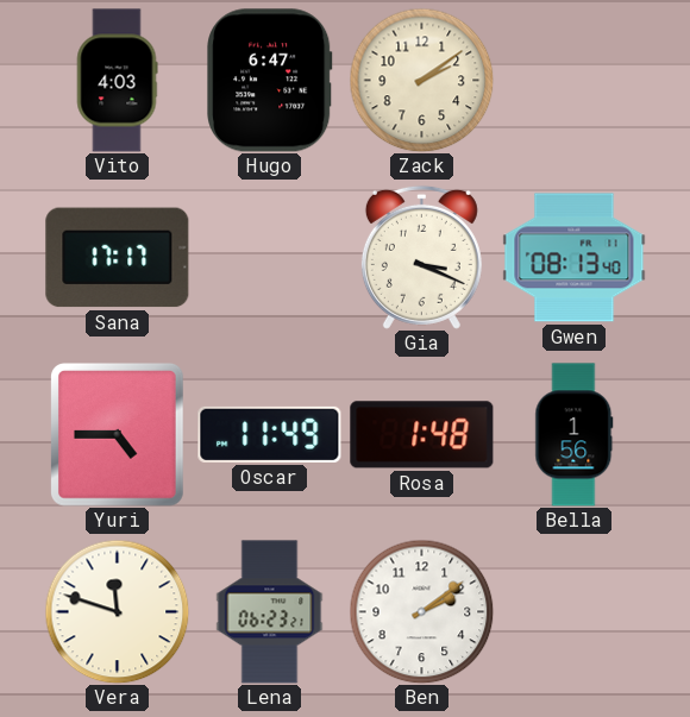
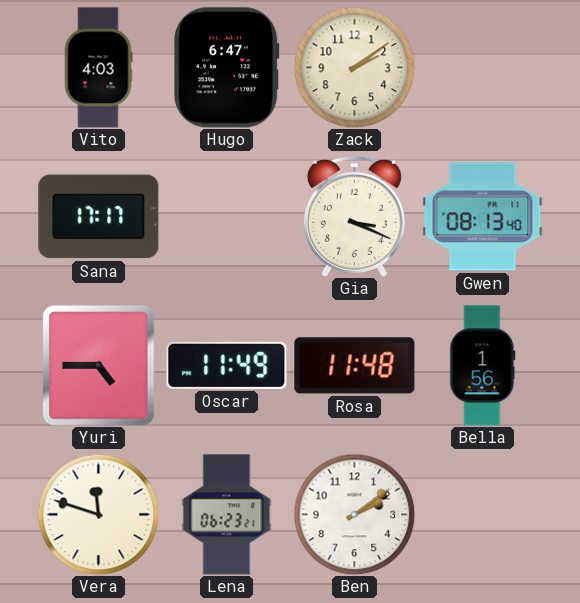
Rosa: 1:48 -> 11:48
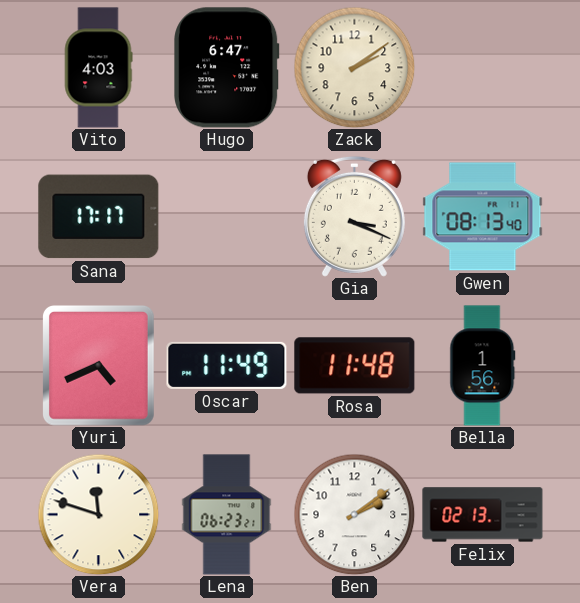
Yuri: 4:45 -> 4:41
Felix: none -> 02:13
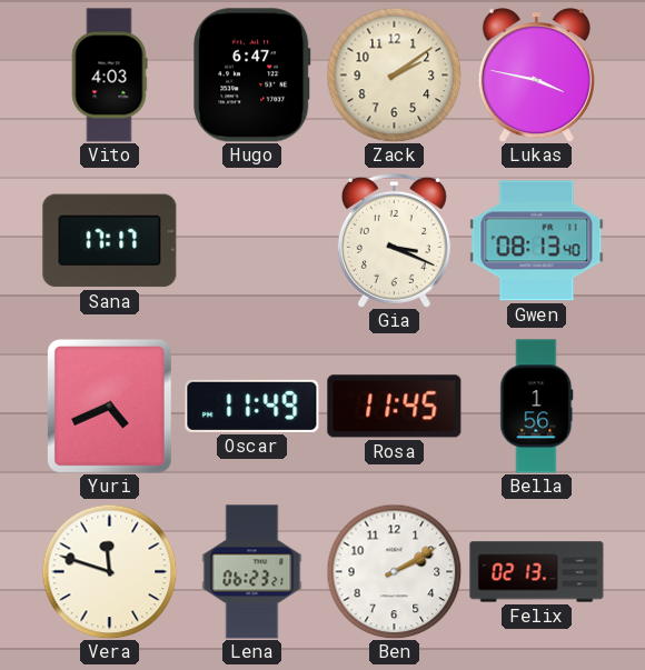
Lukas: none -> 3:47
Rosa: 11:48 -> 11:45
Ben: 2:09 -> 2:10
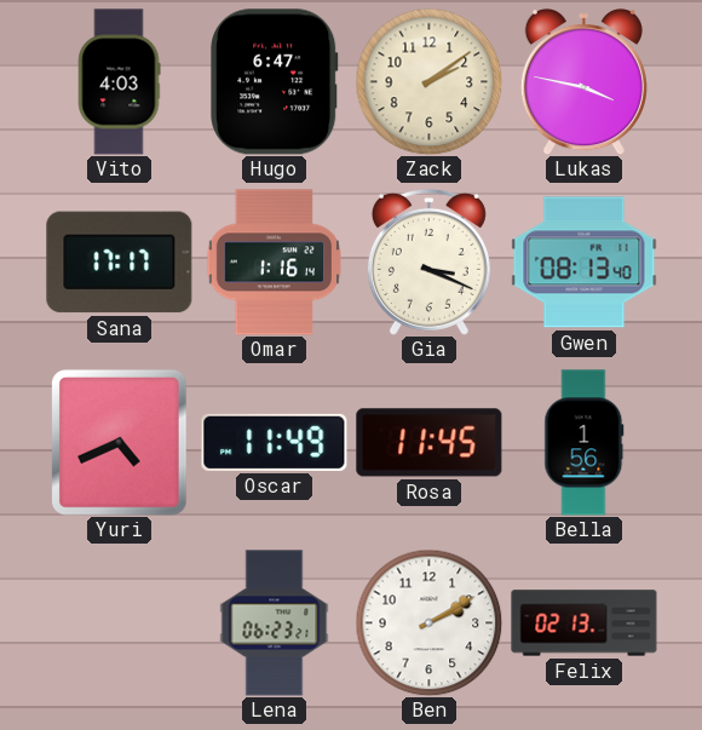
Omar: none -> 1:16
Vera: 11:48 -> none
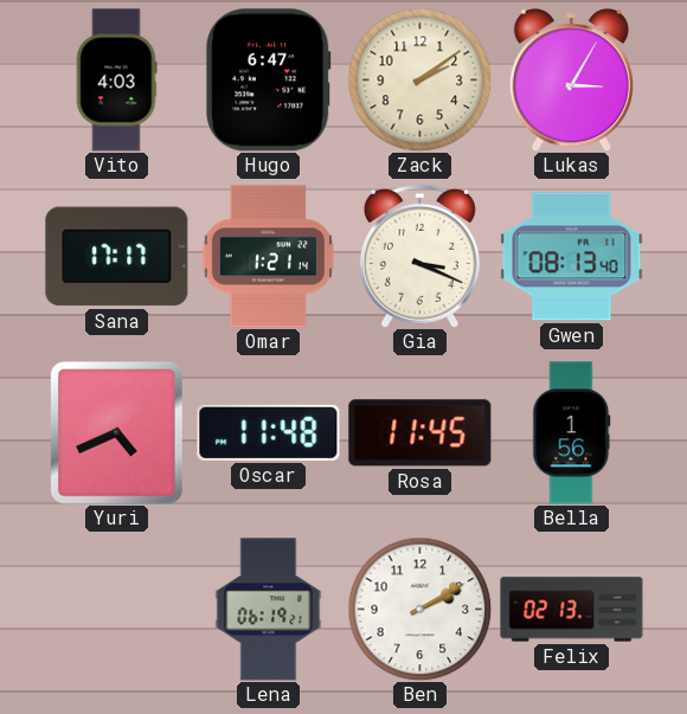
Lukas: 3:47 -> 3:05
Omar: 1:16 -> 1:21
Oscar: 11:49 -> 11:48
Lena: 06:23 -> 06:19
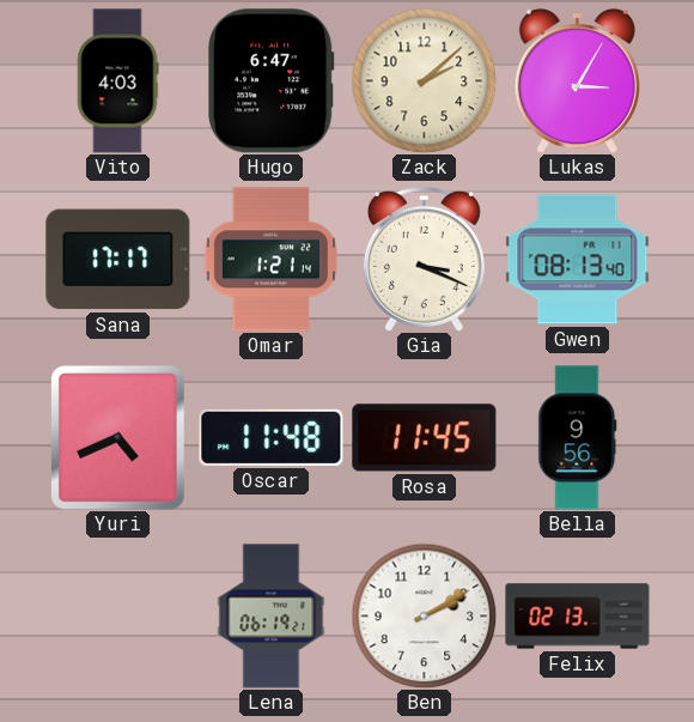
Zack: 2:09 -> 2:08
Bella: 1:56 -> 9:56
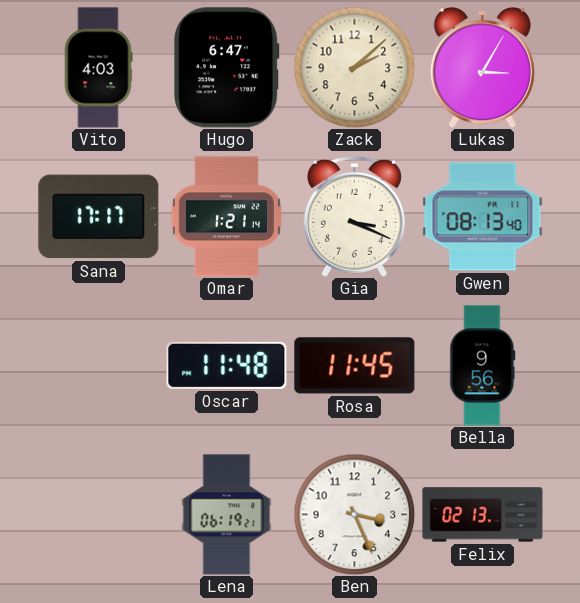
Yuri: 4:41 -> none
Ben: 2:10 -> 3:26
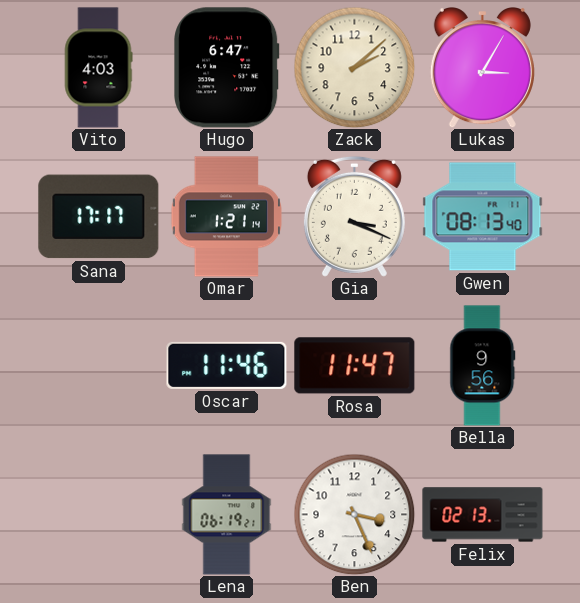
Oscar: 11:48 -> 11:46
Rosa: 11:45 -> 11:47
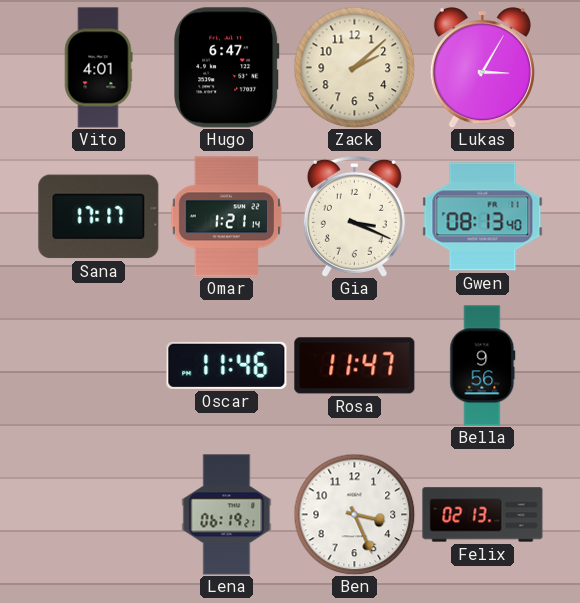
Vito: 4:03 -> 4:01
